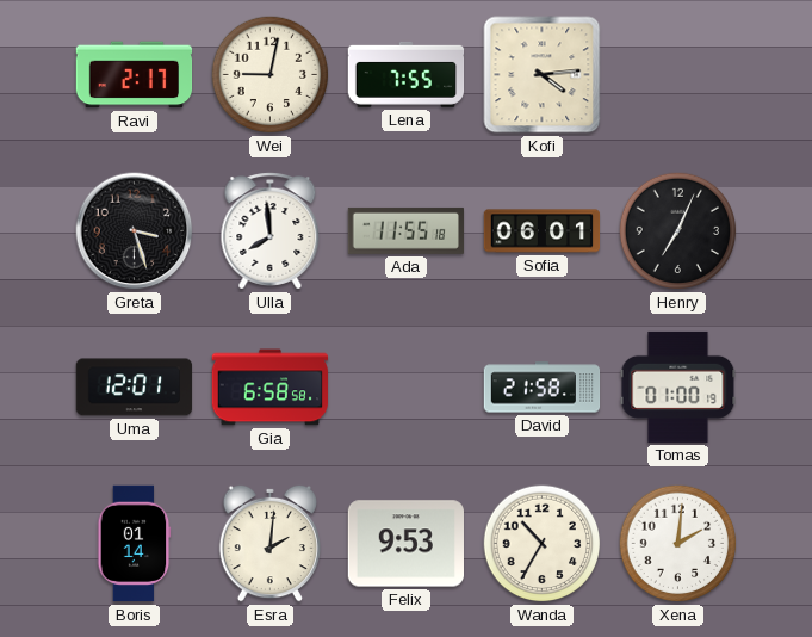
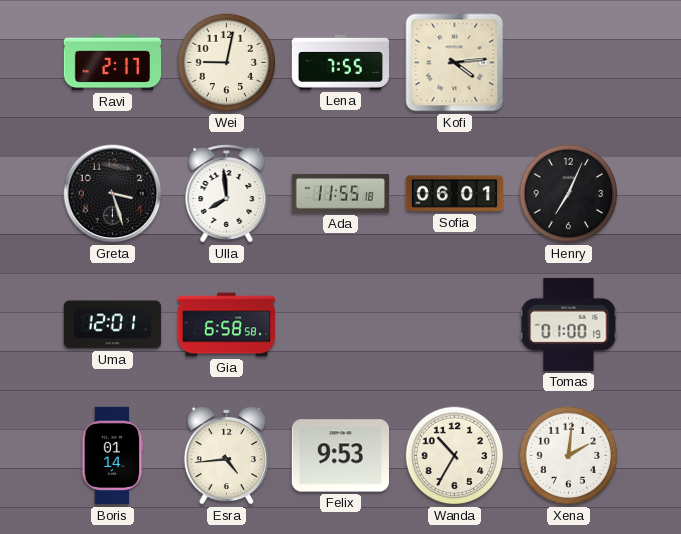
David: 21:58 -> none
Esra: 2:01 -> 4:44
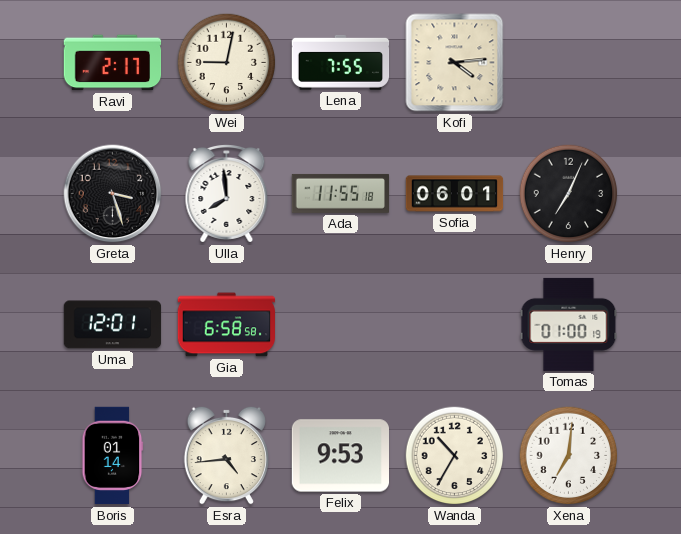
Xena: 2:01 -> 7:01
